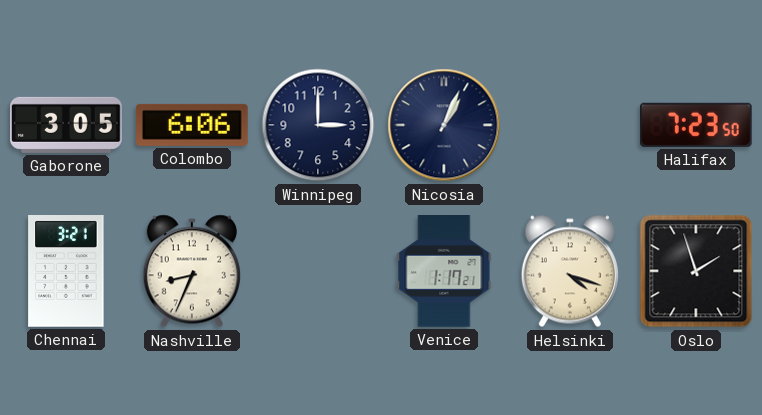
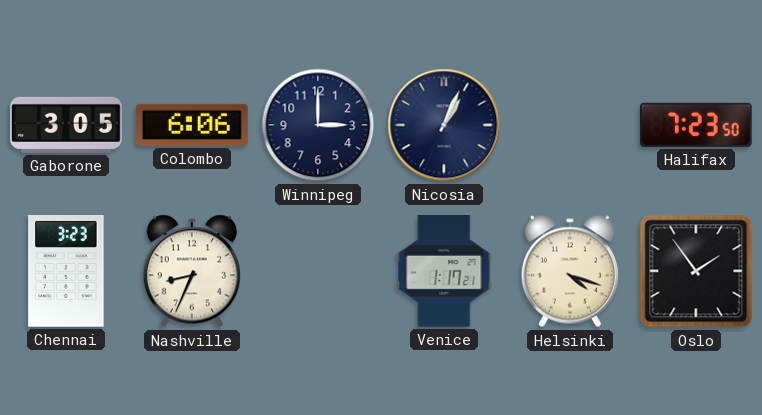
Chennai: 3:21 -> 3:23
Oslo: 1:57 -> 1:54
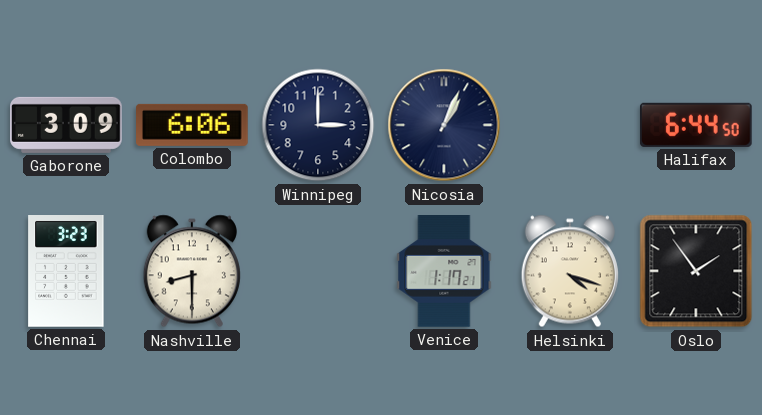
Gaborone: 3:05 -> 3:09
Halifax: 7:23 -> 6:44
Nashville: 8:34 -> 8:30
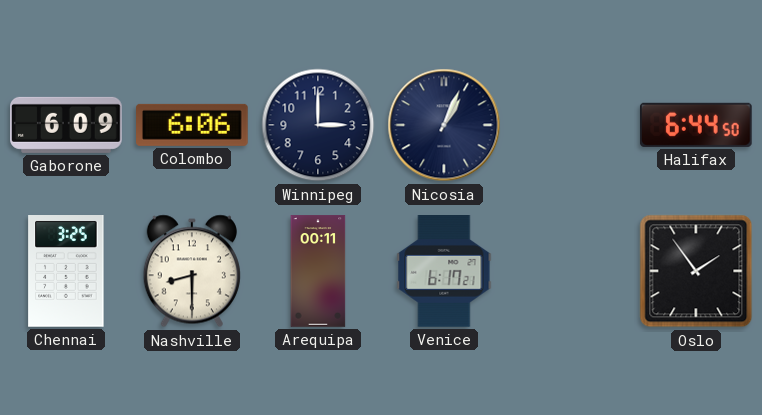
Gaborone: 3:09 -> 6:09
Chennai: 3:23 -> 3:25
Arequipa: none -> 00:11
Venice: 1:17 -> 6:17
Helsinki: 4:18 -> none
